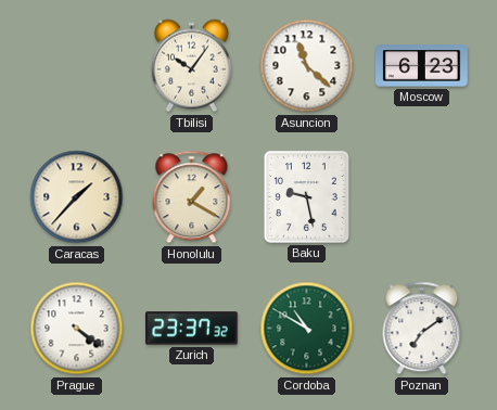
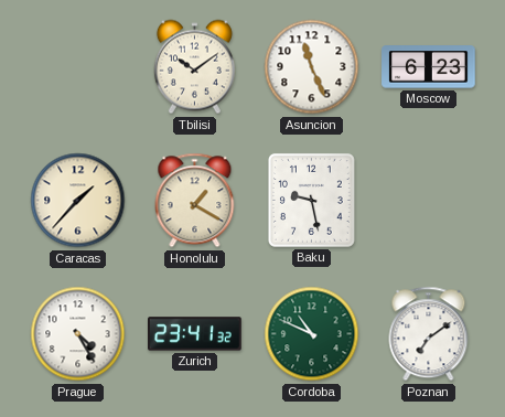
Tbilisi: 10:06 -> 10:09
Asuncion: 11:22 -> 11:26
Prague: 4:21 -> 4:25
Zurich: 23:37 -> 23:41
Cordoba: 10:50 -> 10:49
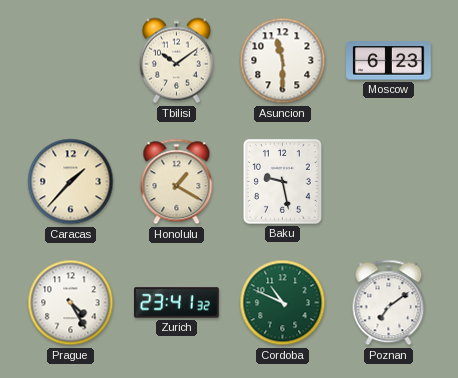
Asuncion: 11:26 -> 11:30
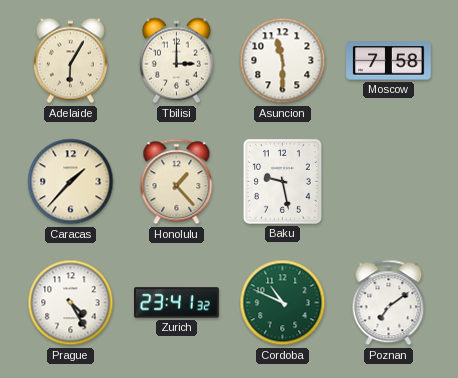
Adelaide: none -> 6:05
Tbilisi: 10:09 -> 3:00
Moscow: 6:23 -> 7:58
Honolulu: 1:20 -> 1:23
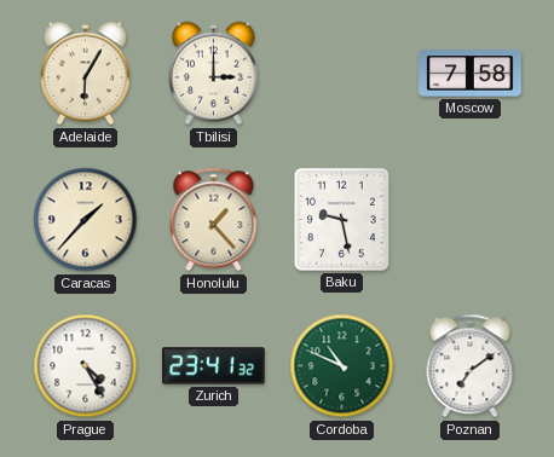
Asuncion: 11:30 -> none
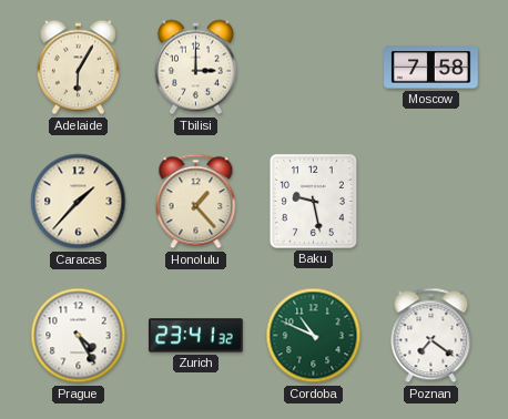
Poznan: 7:09 -> 7:21
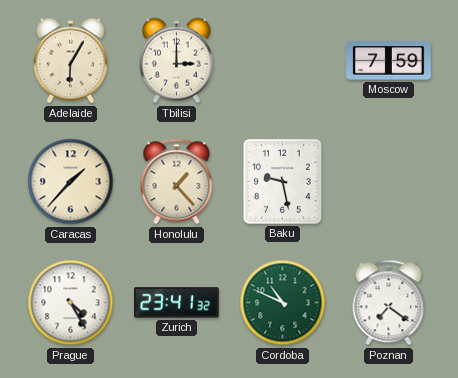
Moscow: 7:58 -> 7:59
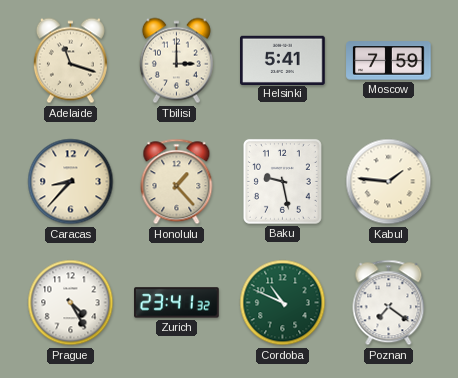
Adelaide: 6:05 -> 11:18
Helsinki: none -> 5:41
Caracas: 1:37 -> 8:37
Kabul: none -> 1:46
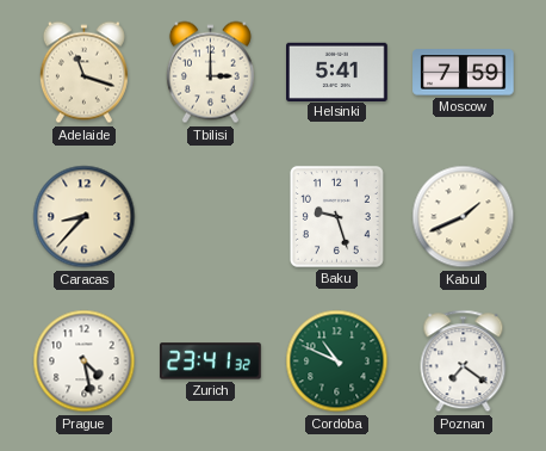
Honolulu: 1:23 -> none
Baku: 9:28 -> 9:27
Kabul: 1:46 -> 1:41
Prague: 4:25 -> 4:28
